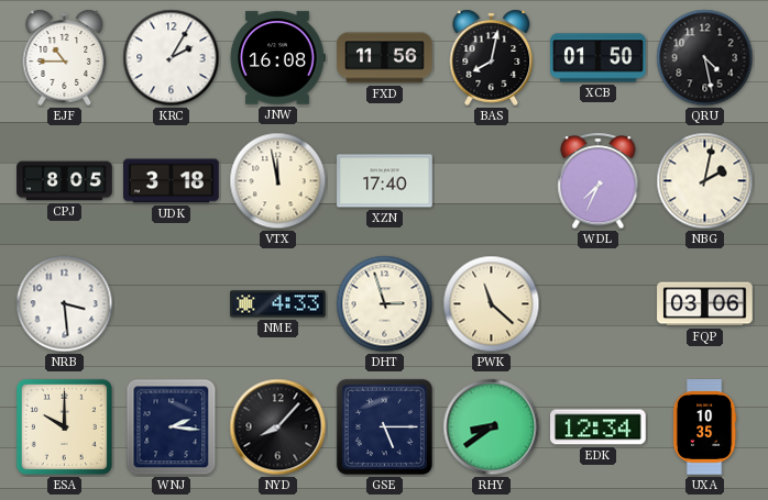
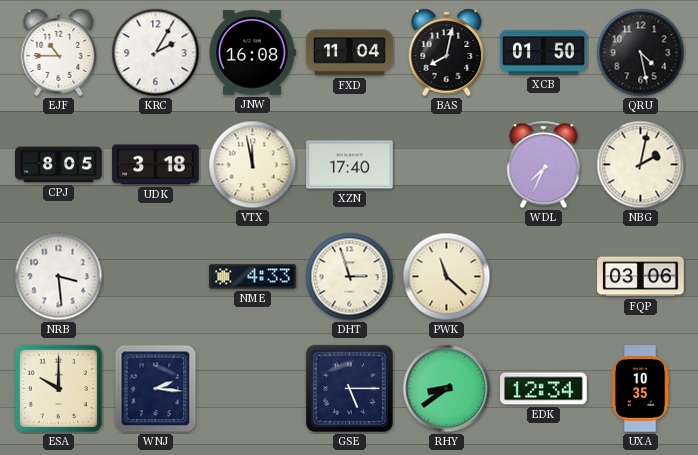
FXD: 11:56 -> 11:04
NYD: 8:07 -> none
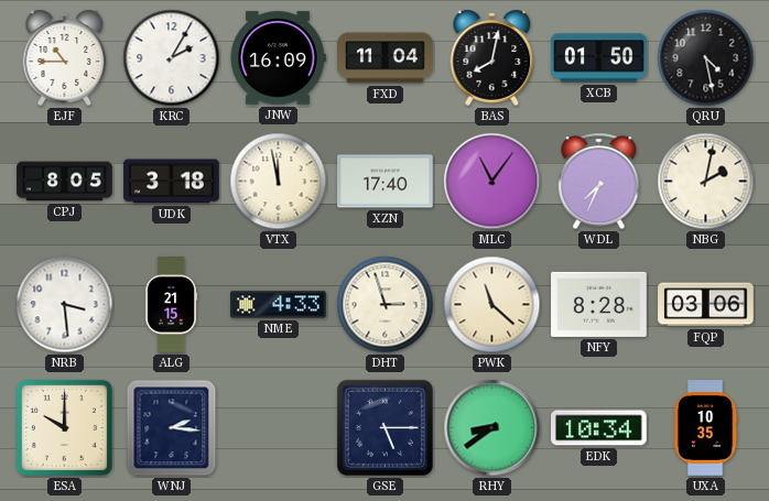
JNW: 16:08 -> 16:09
MLC: none -> 11:06
ALG: none -> 21:15
NFY: none -> 8:28
EDK: 12:34 -> 10:34
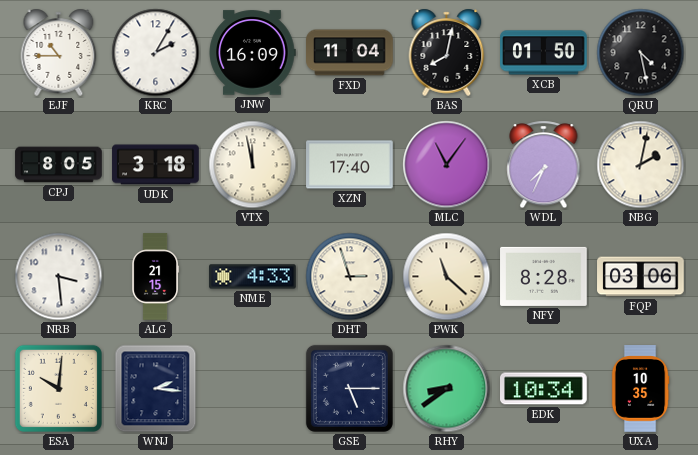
ESA: 10:00 -> 10:01
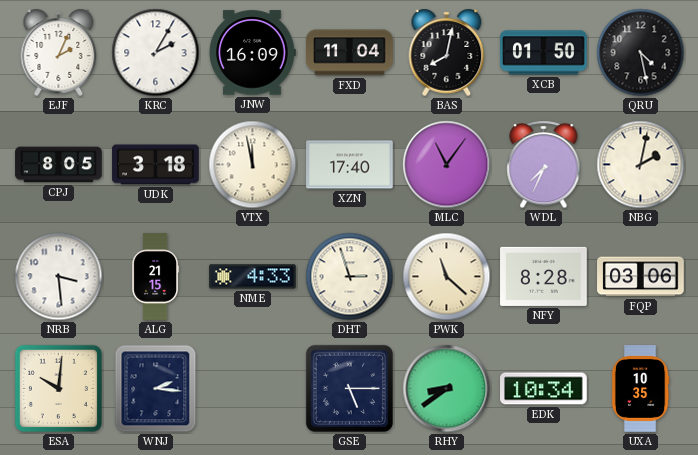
EJF: 10:45 -> 2:04
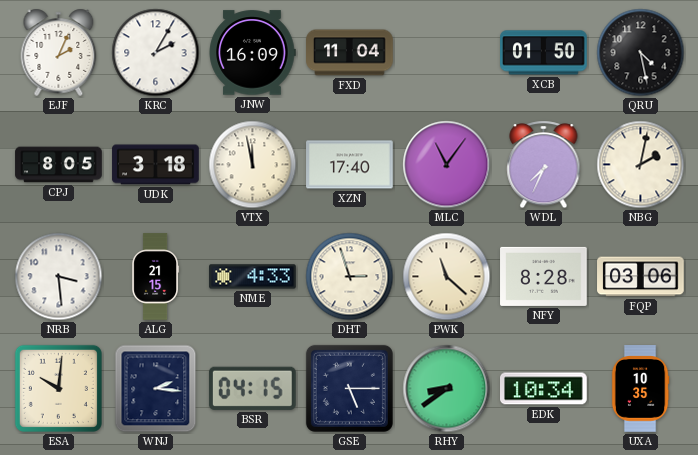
BAS: 8:02 -> none
BSR: none -> 04:15
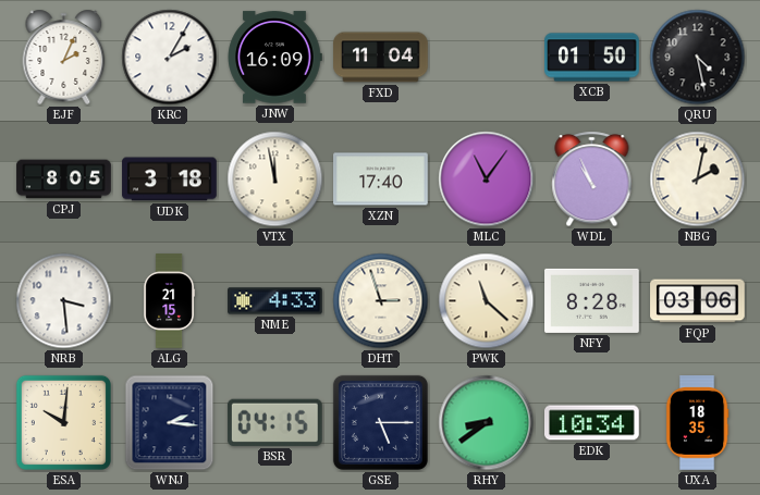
WDL: 7:34 -> 10:56
UXA: 10:35 -> 18:35
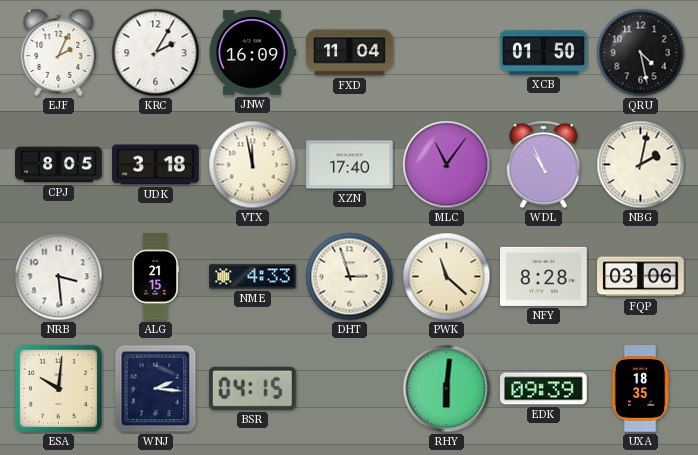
GSE: 5:15 -> none
RHY: 8:39 -> 6:01
EDK: 10:34 -> 09:39
